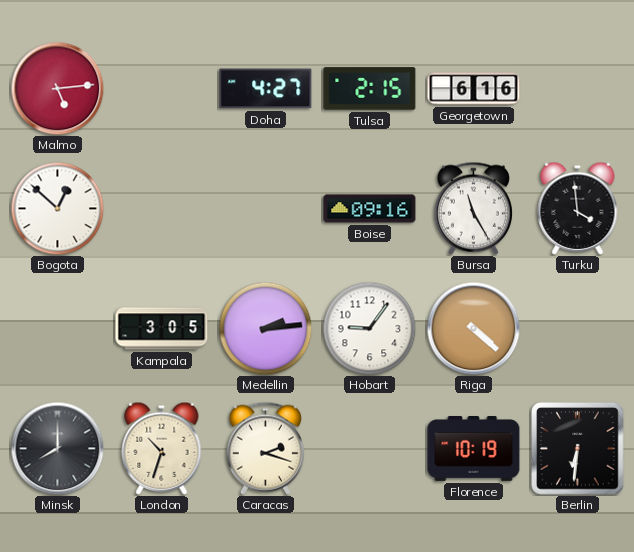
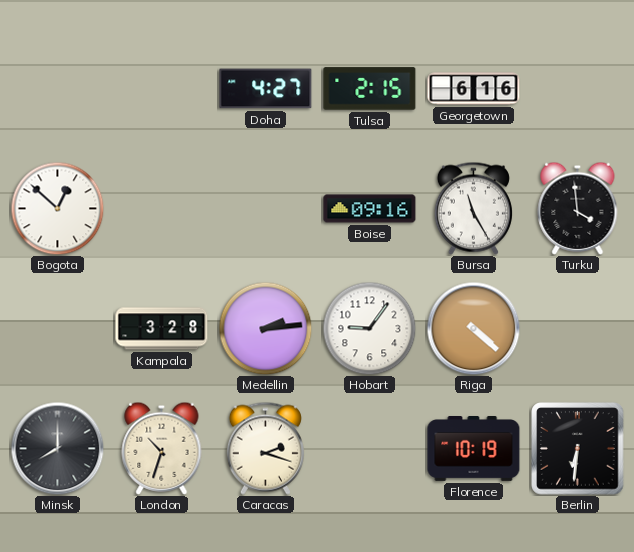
Malmo: 5:14 -> none
Kampala: 3:05 -> 3:28
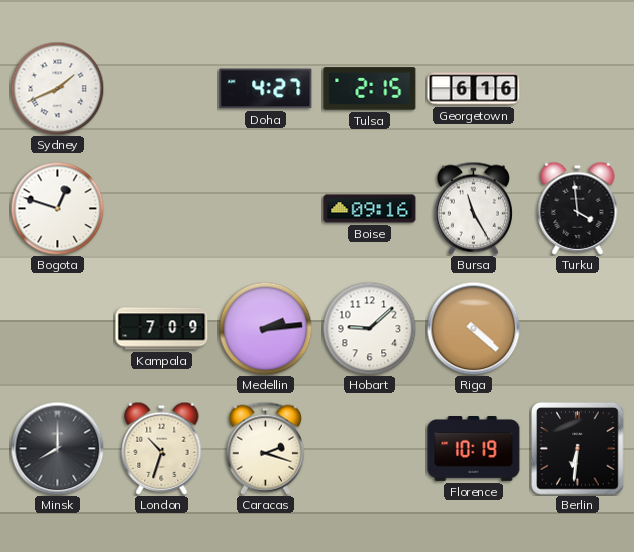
Sydney: none -> 1:41
Bogota: 12:52 -> 12:48
Kampala: 3:28 -> 7:09
Hobart: 9:06 -> 9:08
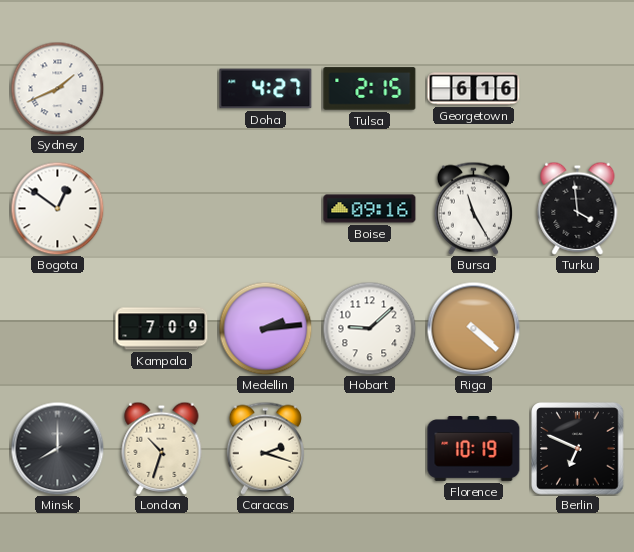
Bogota: 12:48 -> 12:51
Berlin: 6:31 -> 6:49
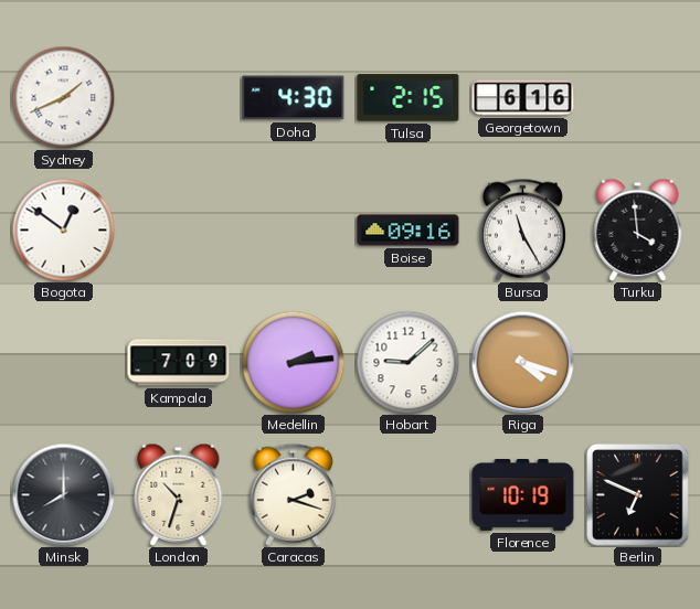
Doha: 4:27 -> 4:30
Riga: 4:22 -> 4:18
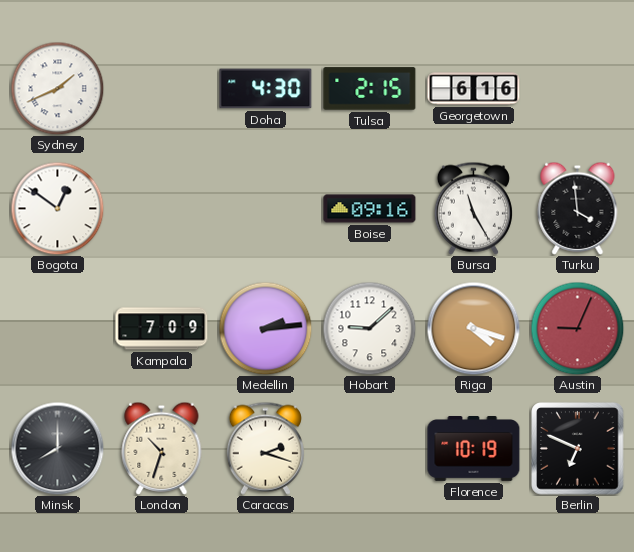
Austin: none -> 9:04
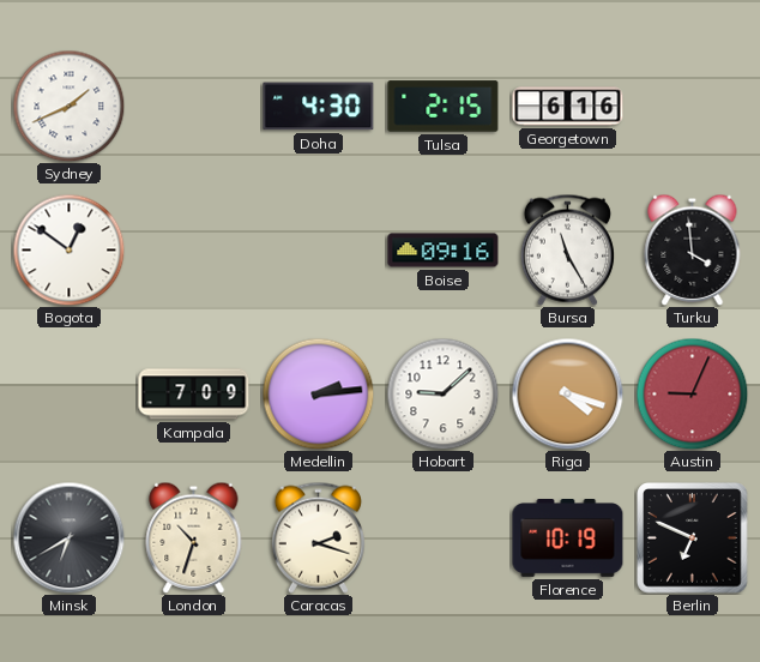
Minsk: 8:00 -> 6:40
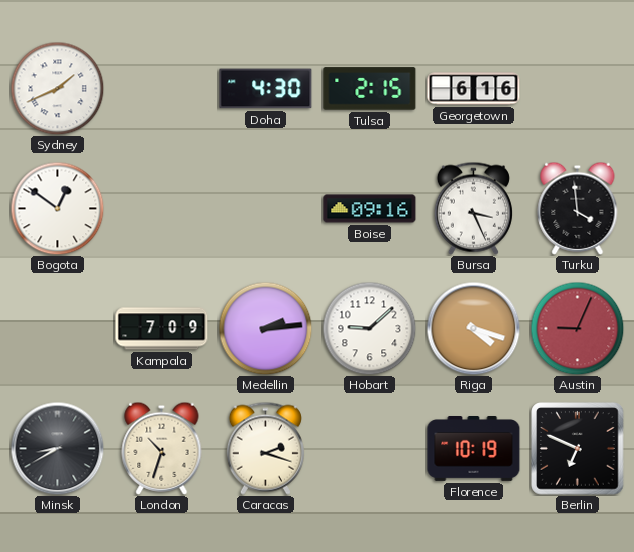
Bursa: 11:25 -> 3:26
Minsk: 6:40 -> 8:40
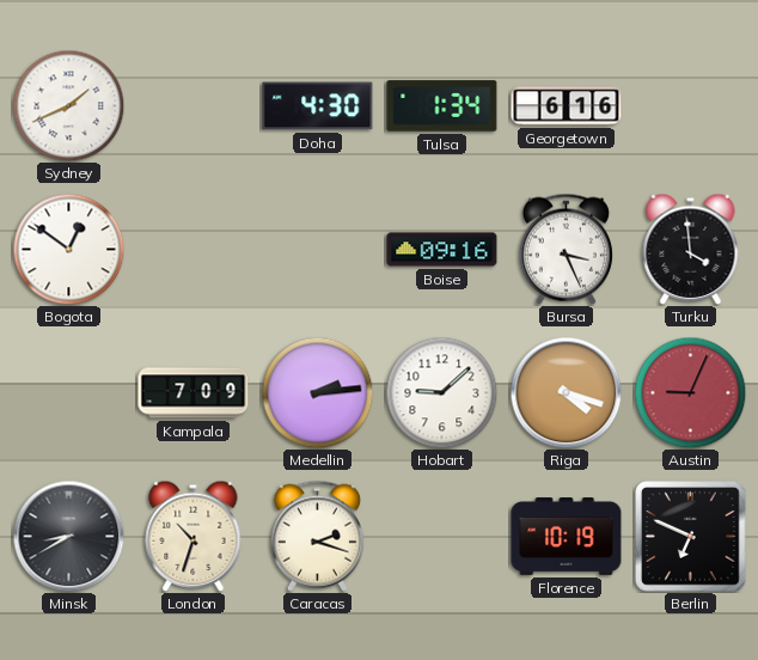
Tulsa: 2:15 -> 1:34
